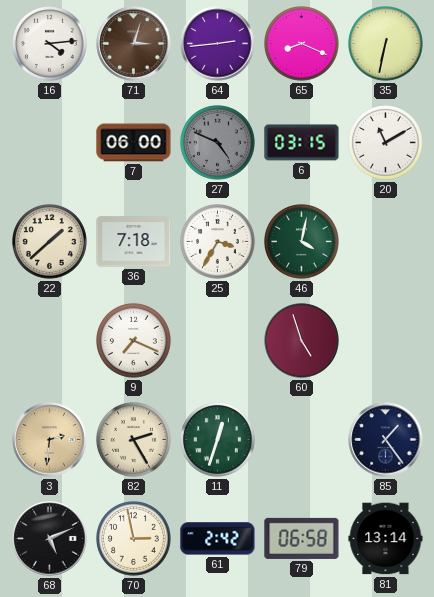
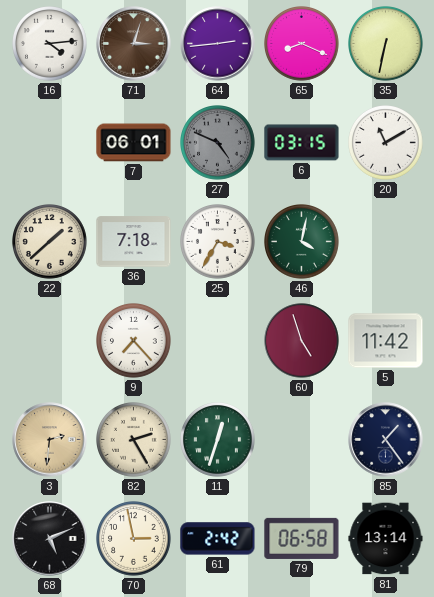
7: 06:00 -> 06:01
9: 7:19 -> 7:23
5: none -> 11:42
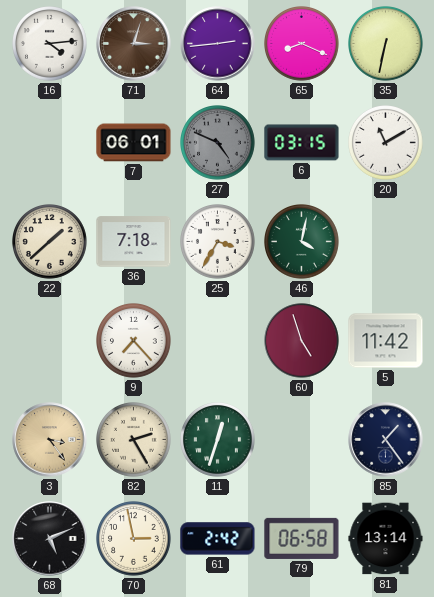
3: 2:31 -> 3:24
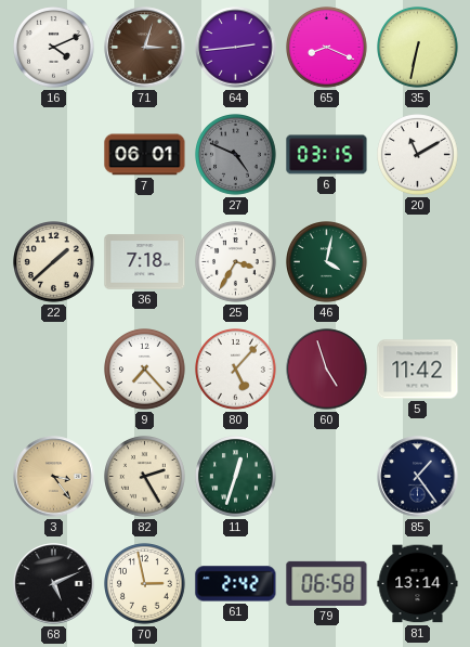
16: 4:14 -> 4:11
80: none -> 5:07
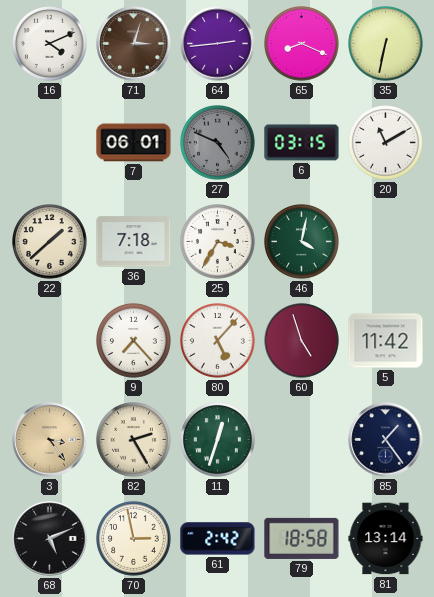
79: 06:58 -> 18:58
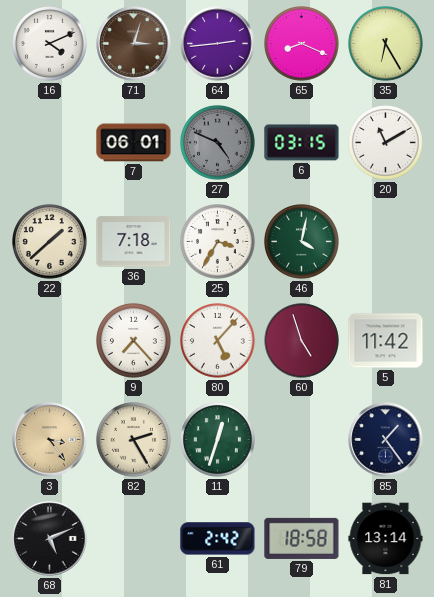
35: 6:32 -> 6:25
70: 2:58 -> none
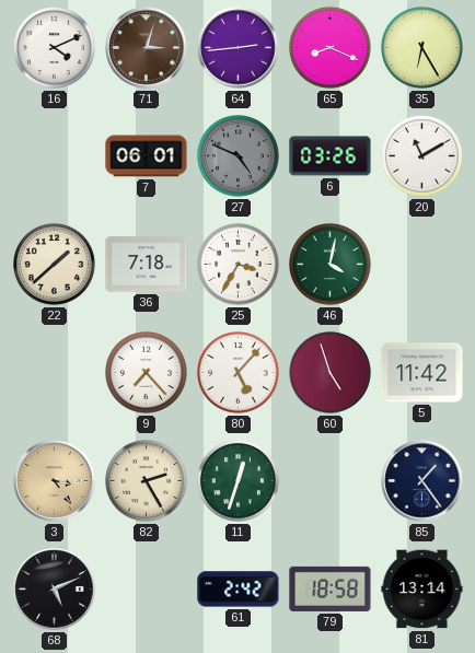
6: 03:15 -> 03:26
